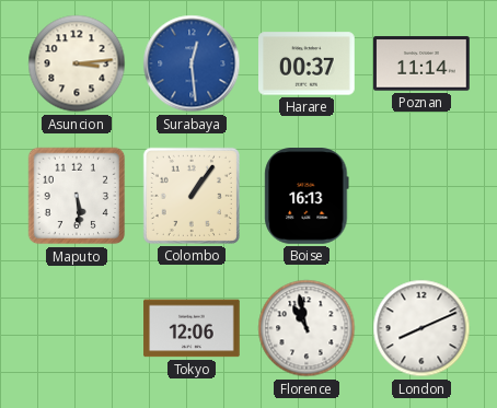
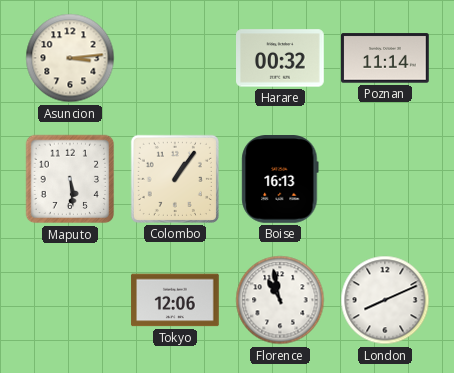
Surabaya: 12:29 -> none
Harare: 00:37 -> 00:32
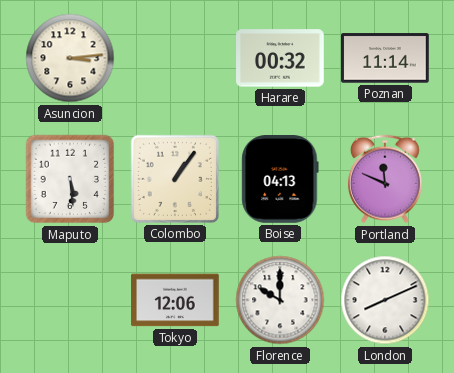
Boise: 16:13 -> 04:13
Portland: none -> 11:49
Florence: 10:58 -> 10:00
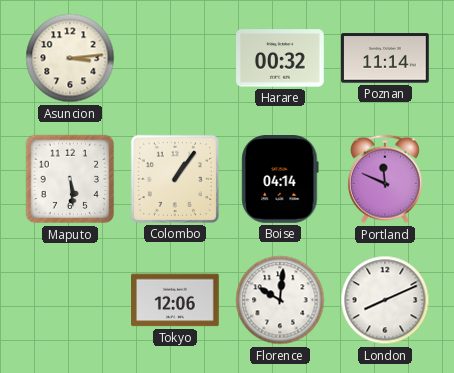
Boise: 04:13 -> 04:14
Florence: 10:00 -> 10:01
